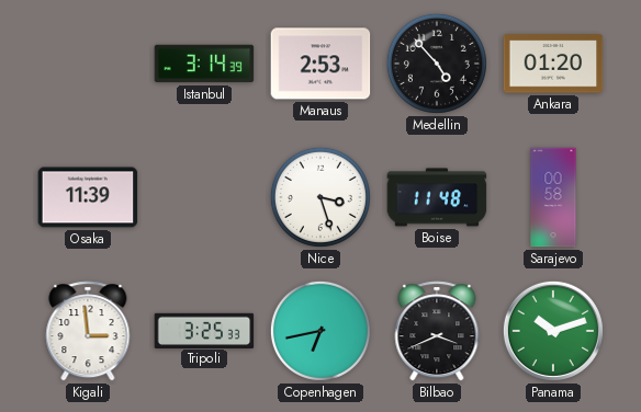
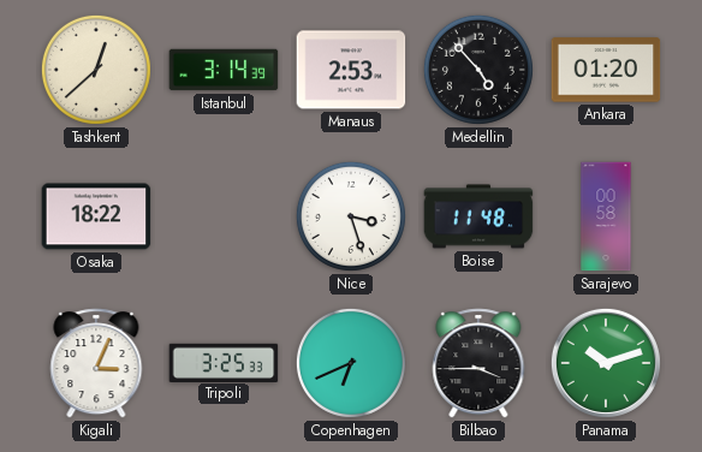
Tashkent: none -> 12:38
Osaka: 11:39 -> 18:22
Kigali: 2:59 -> 3:04
Copenhagen: 6:43 -> 6:41
Bilbao: 3:41 -> 3:45
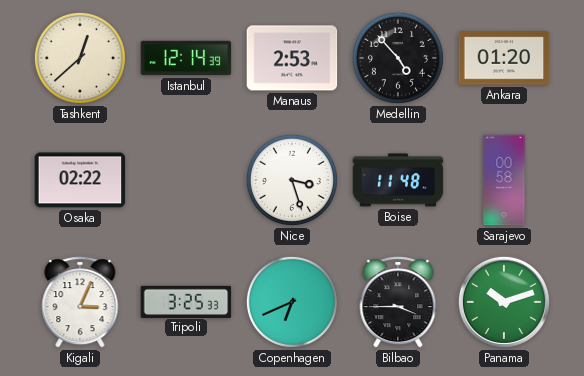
Istanbul: 3:14 -> 12:14
Osaka: 18:22 -> 02:22
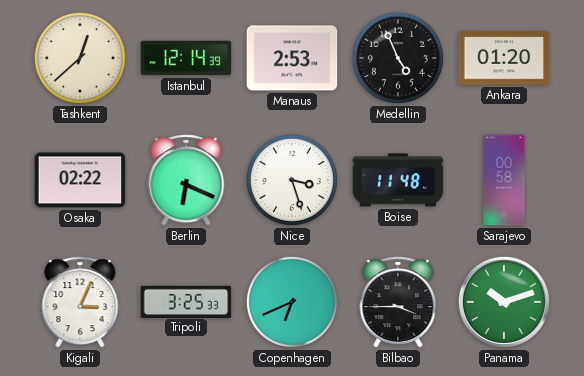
Medellin: 4:53 -> 4:56
Berlin: none -> 6:19
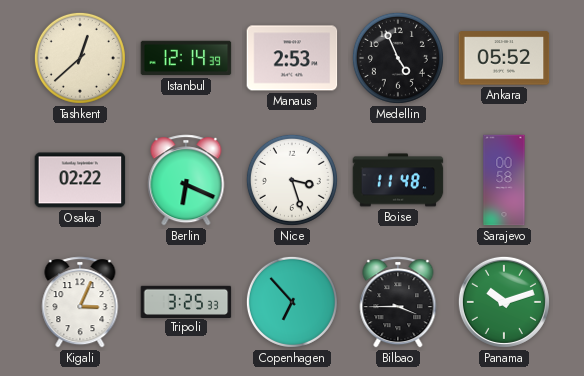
Ankara: 01:20 -> 05:52
Copenhagen: 6:41 -> 6:53
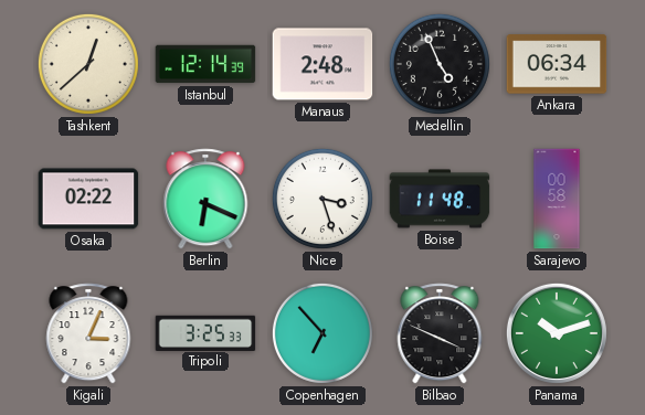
Manaus: 2:53 -> 2:48
Ankara: 05:52 -> 06:34
Bilbao: 3:45 -> 3:49
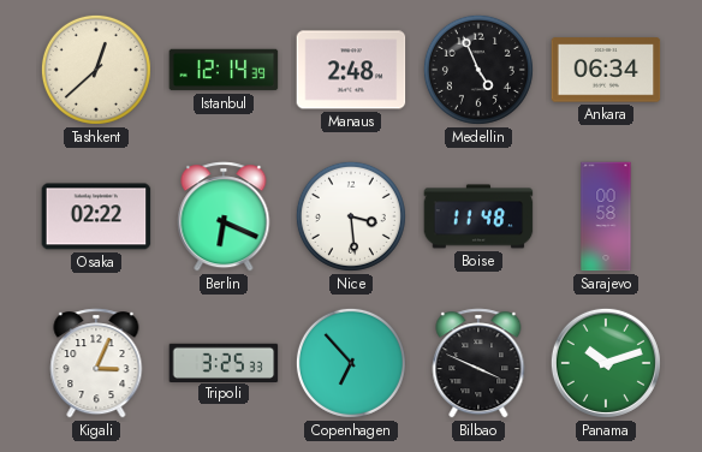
Nice: 3:27 -> 3:29
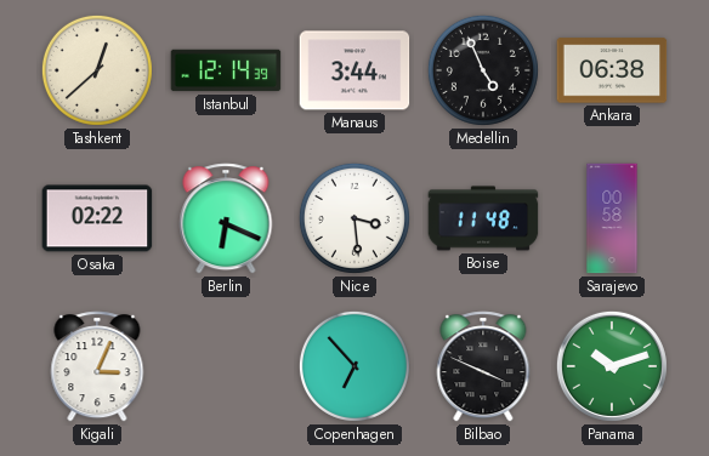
Manaus: 2:48 -> 3:44
Ankara: 06:34 -> 06:38
Tripoli: 3:25 -> none
